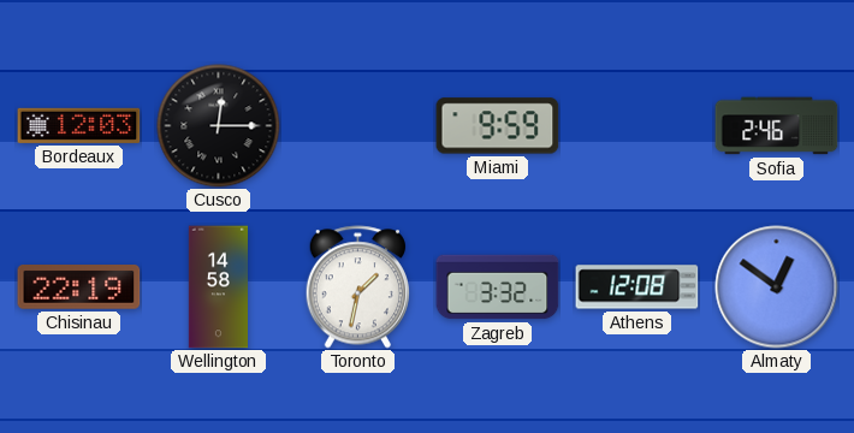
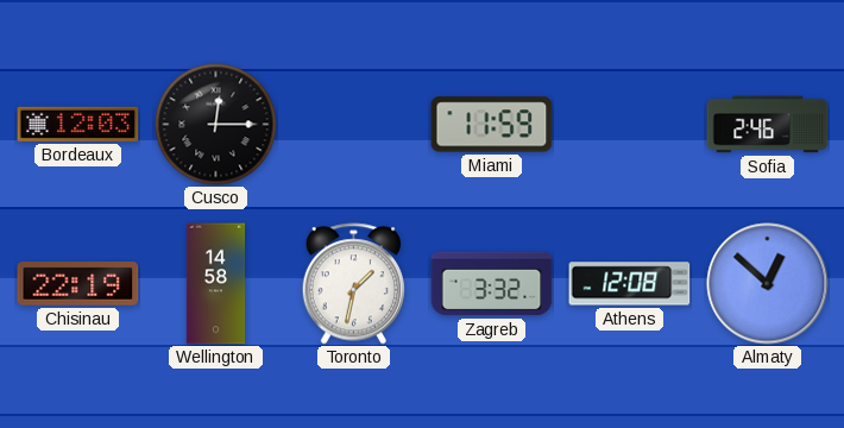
Miami: 9:59 -> 11:59
Almaty: 12:51 -> 12:52
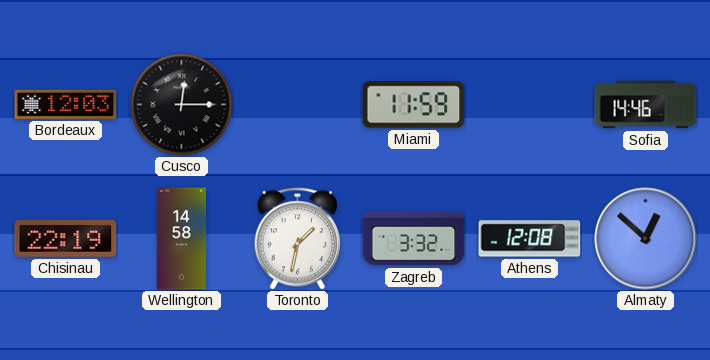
Sofia: 2:46 -> 14:46
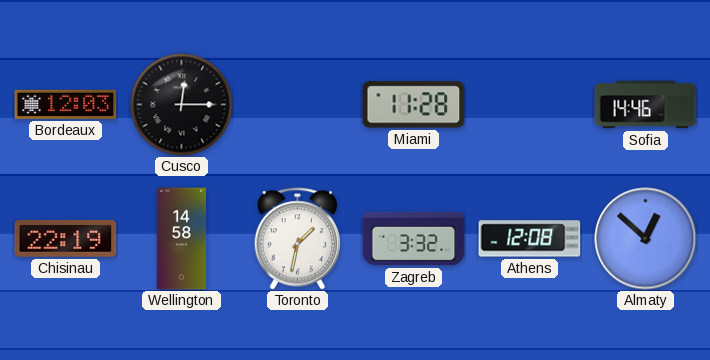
Miami: 11:59 -> 11:28
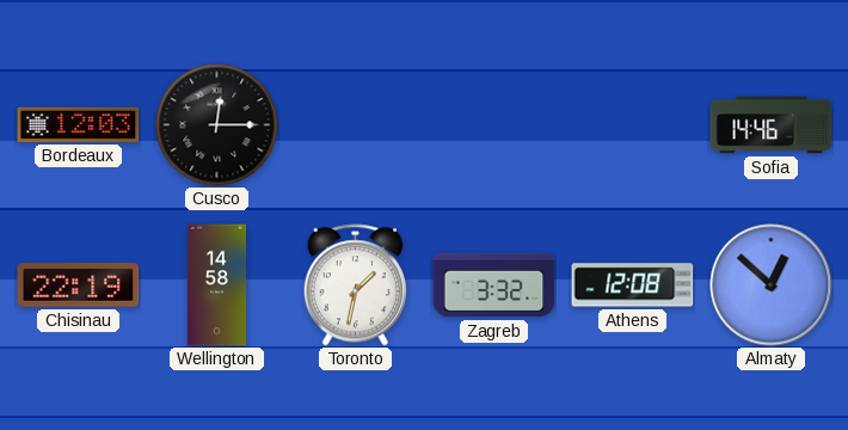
Miami: 11:28 -> none
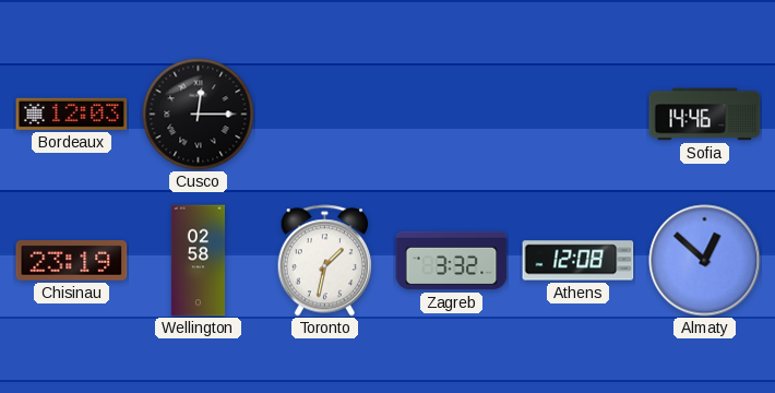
Chisinau: 22:19 -> 23:19
Wellington: 14:58 -> 02:58
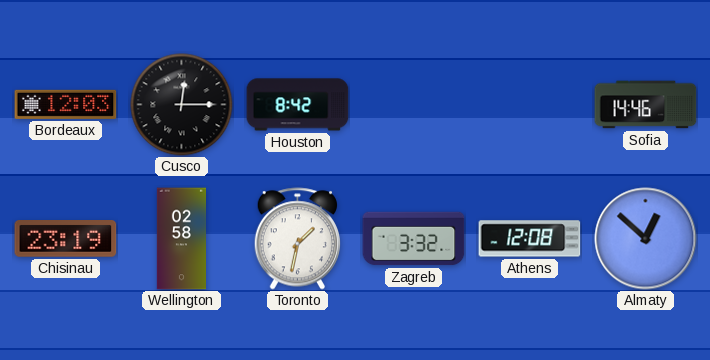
Houston: none -> 8:42
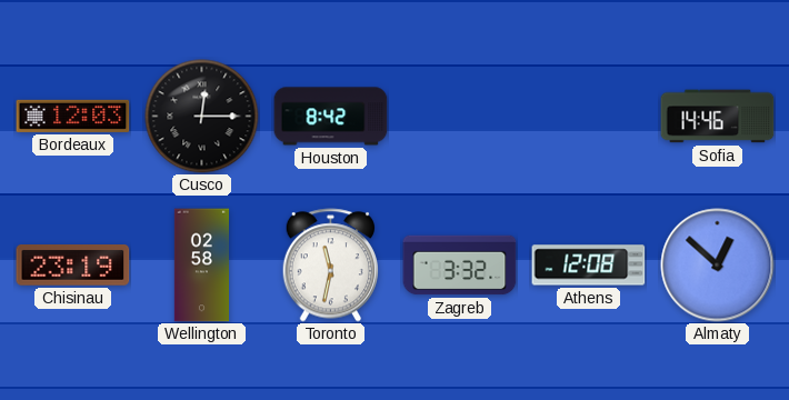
Toronto: 1:32 -> 11:32
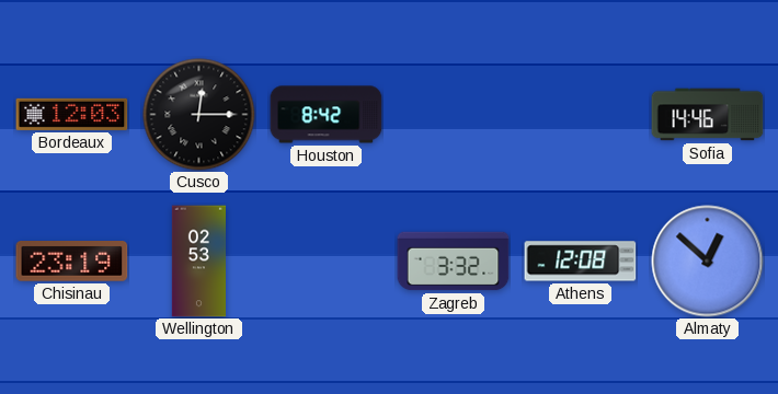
Wellington: 02:58 -> 02:53
Toronto: 11:32 -> none
